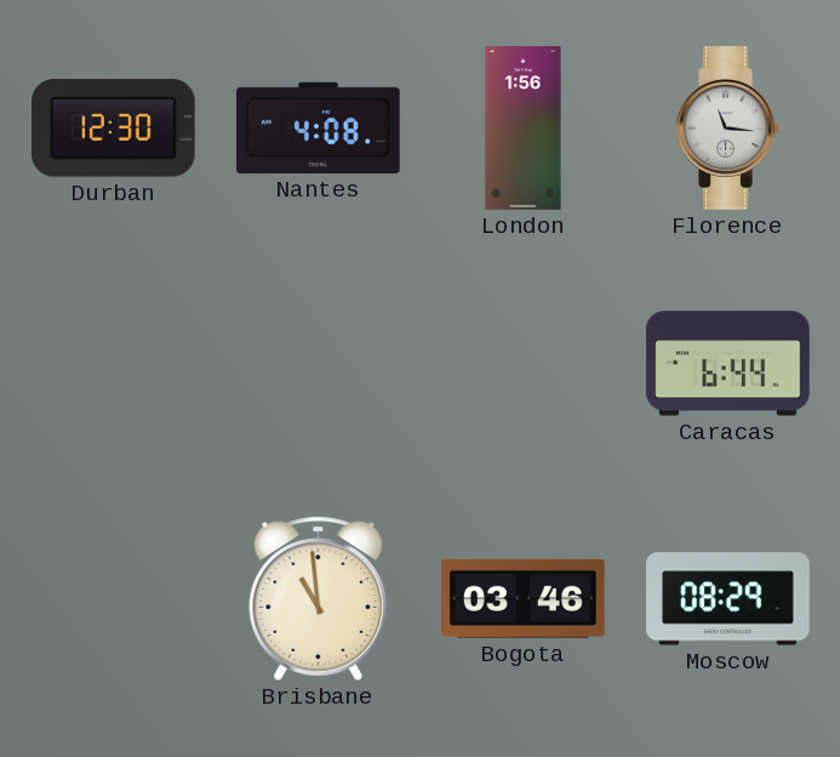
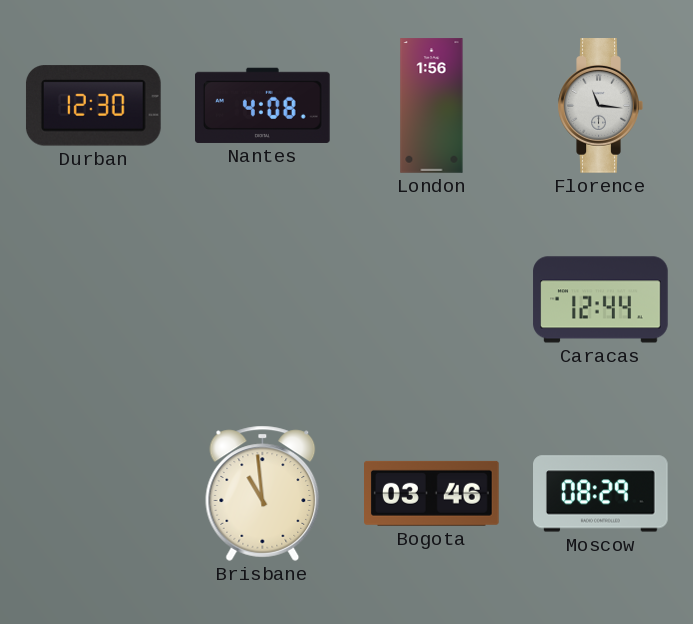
Caracas: 6:44 -> 12:44
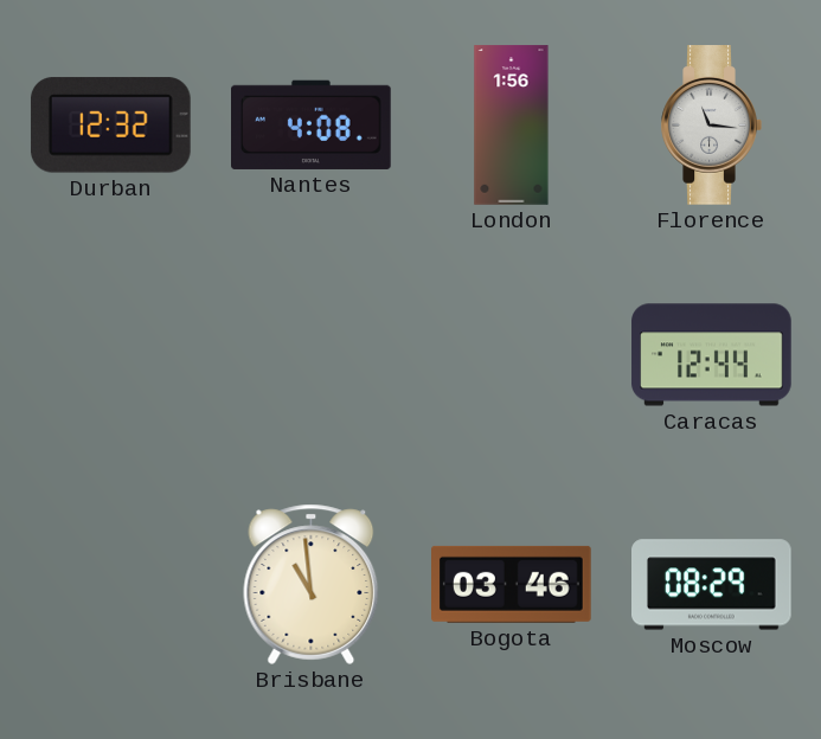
Durban: 12:30 -> 12:32
